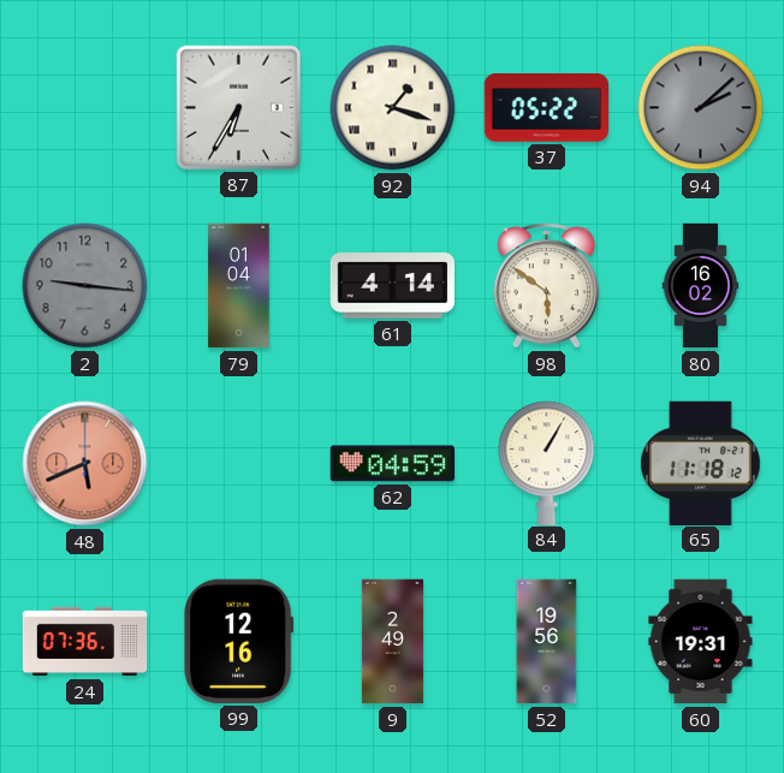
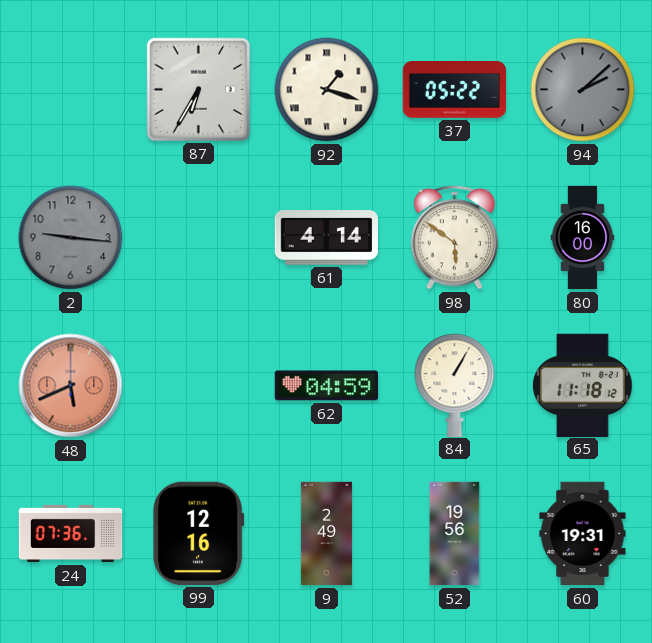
79: 01:04 -> none
80: 16:02 -> 16:00
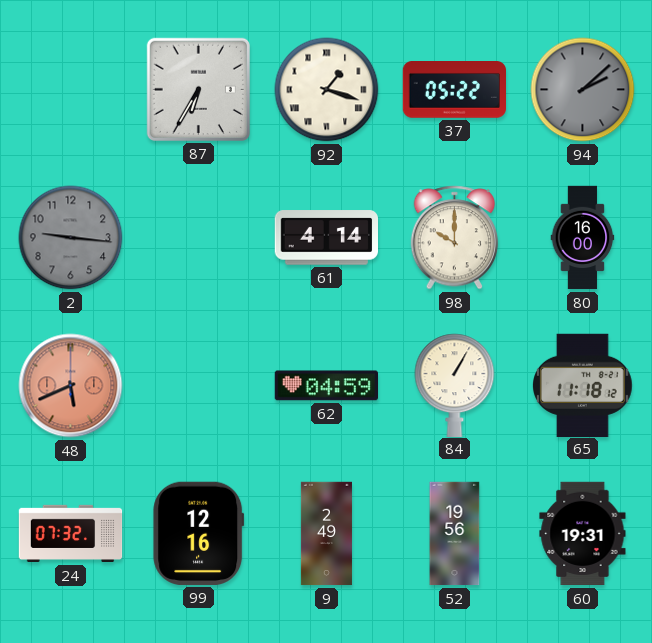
98: 5:51 -> 10:00
24: 07:36 -> 07:32
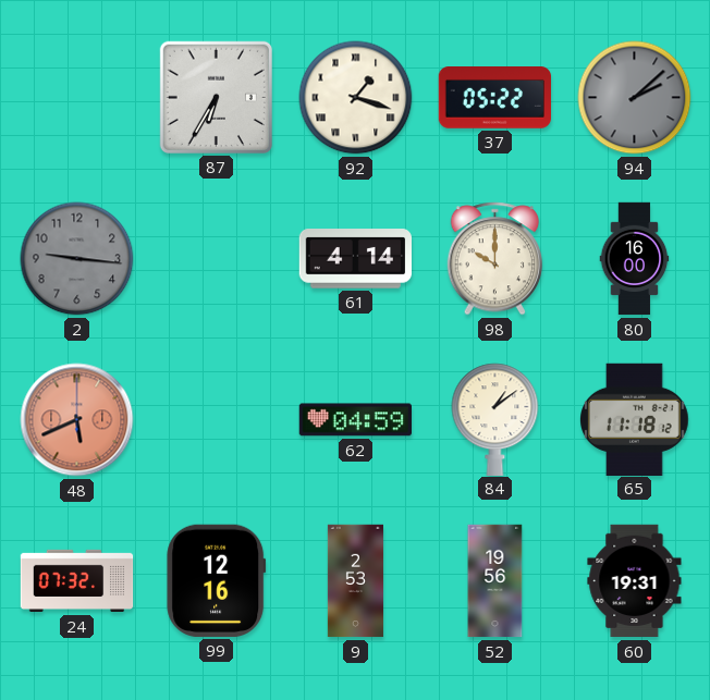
84: 1:05 -> 1:09
9: 2:49 -> 2:53
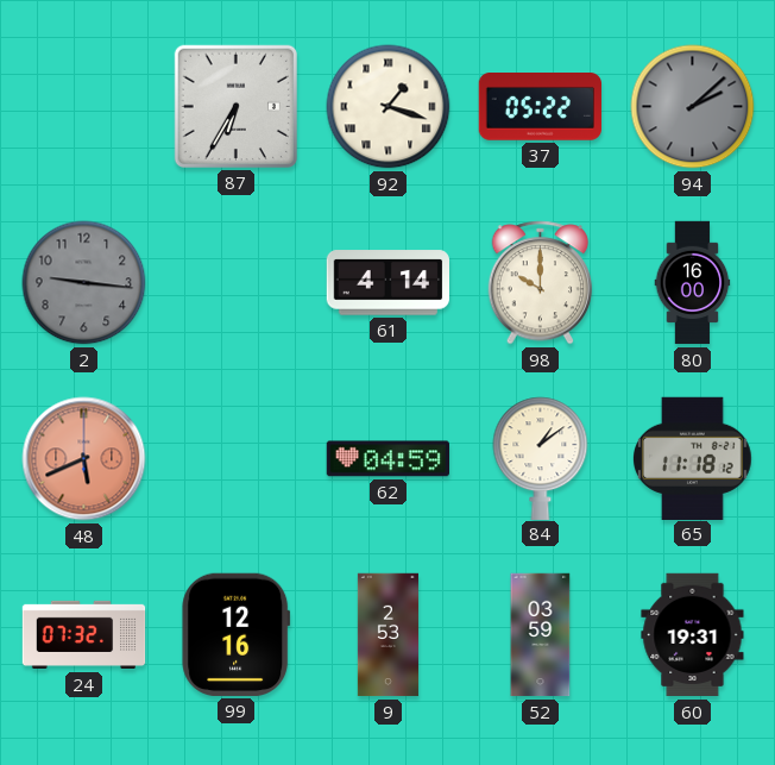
52: 19:56 -> 03:59
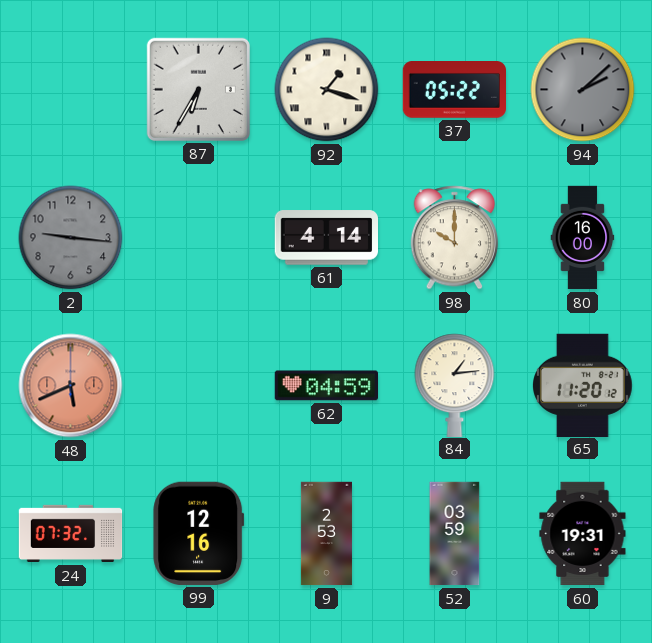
84: 1:09 -> 1:14
65: 11:18 -> 11:20
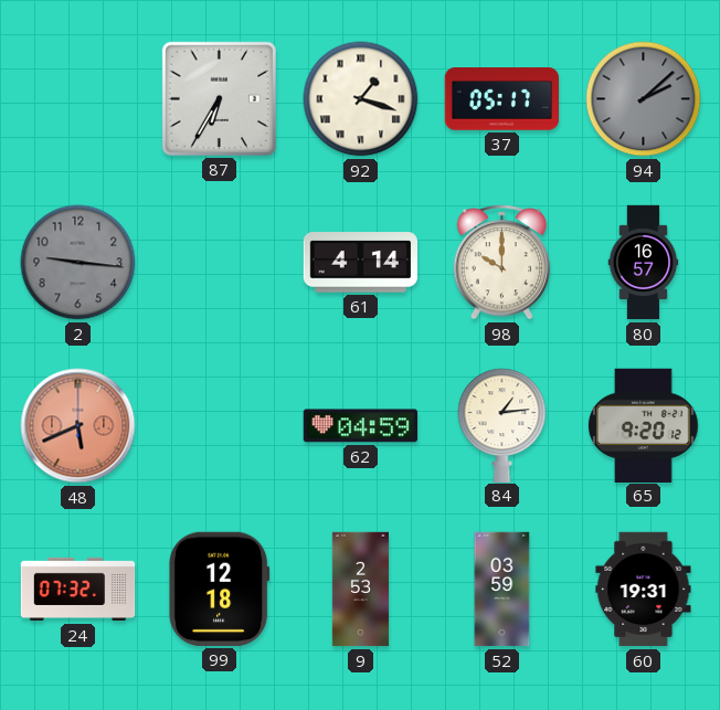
37: 05:22 -> 05:17
80: 16:00 -> 16:57
65: 11:20 -> 9:20
99: 12:16 -> 12:18
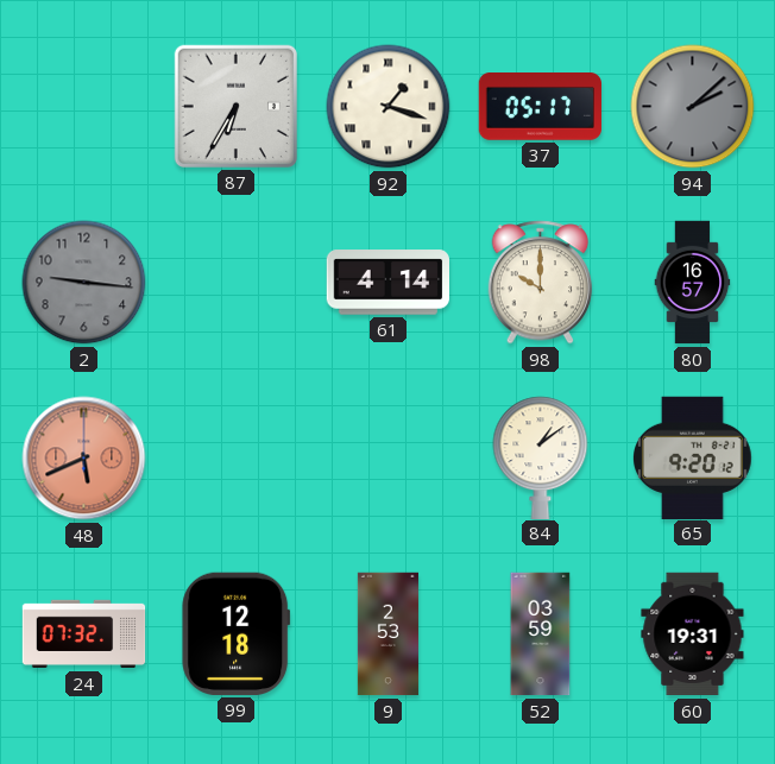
62: 04:59 -> none
84: 1:14 -> 1:09
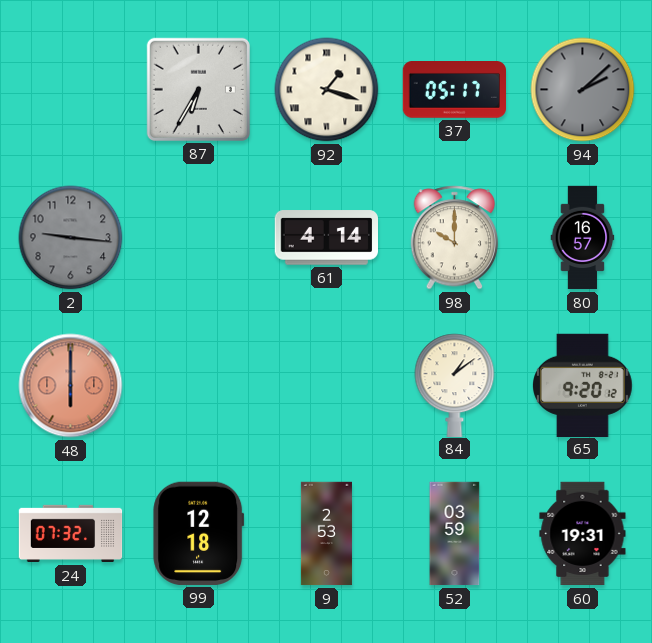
48: 5:41 -> 6:00
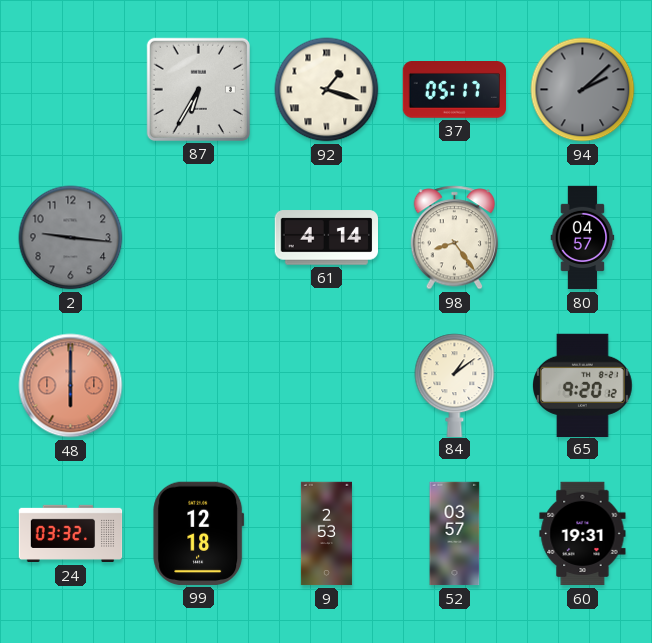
98: 10:00 -> 8:24
80: 16:57 -> 04:57
24: 07:32 -> 03:32
52: 03:59 -> 03:57
